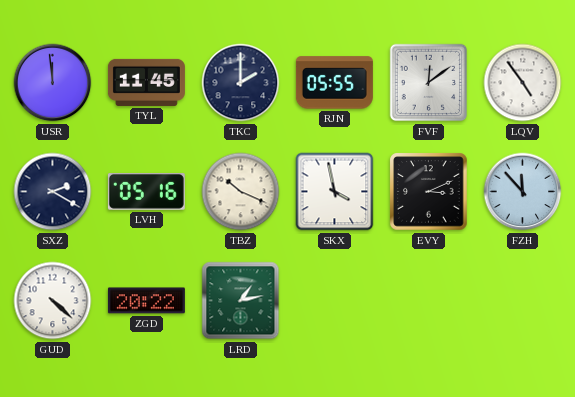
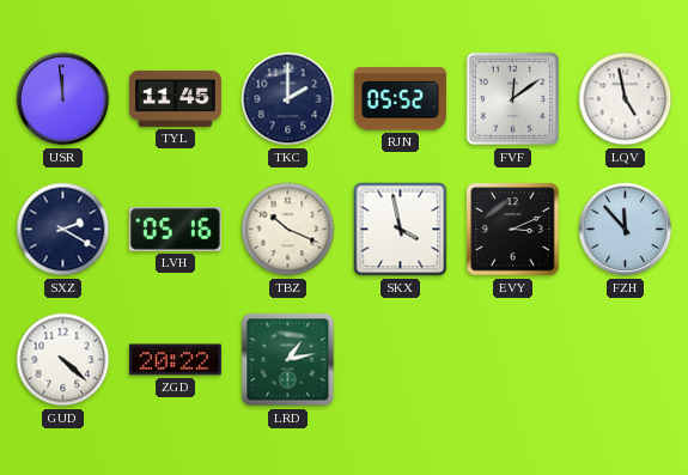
RJN: 05:55 -> 05:52
LQV: 4:54 -> 4:58
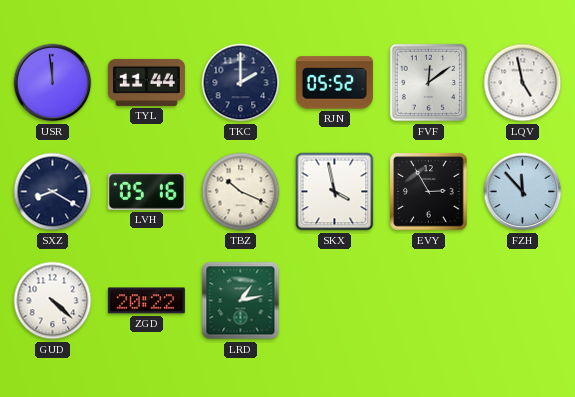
TYL: 11:45 -> 11:44
SXZ: 2:20 -> 8:20
EVY: 3:11 -> 2:55
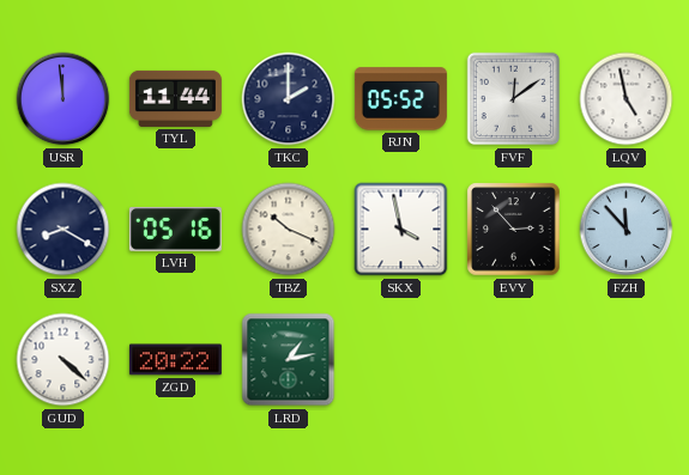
EVY: 2:55 -> 2:53
